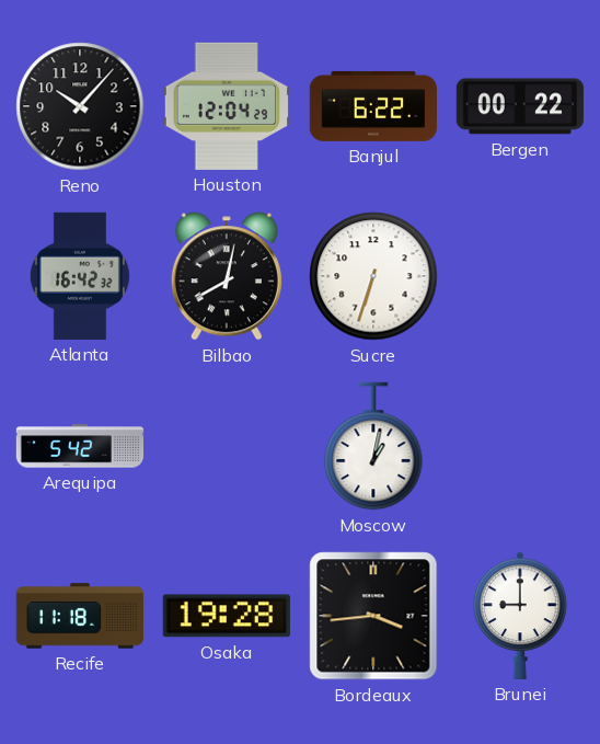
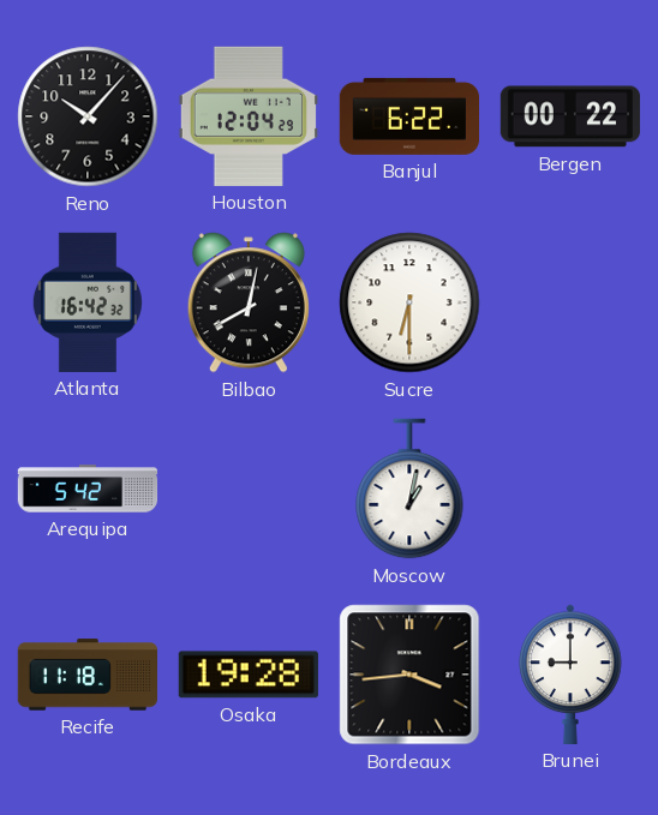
Sucre: 6:33 -> 6:30
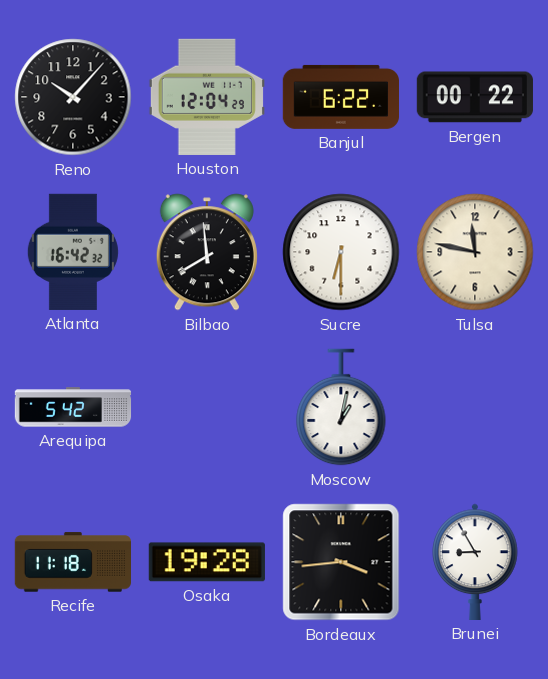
Bilbao: 8:02 -> 7:59
Tulsa: none -> 11:47
Brunei: 9:00 -> 8:55
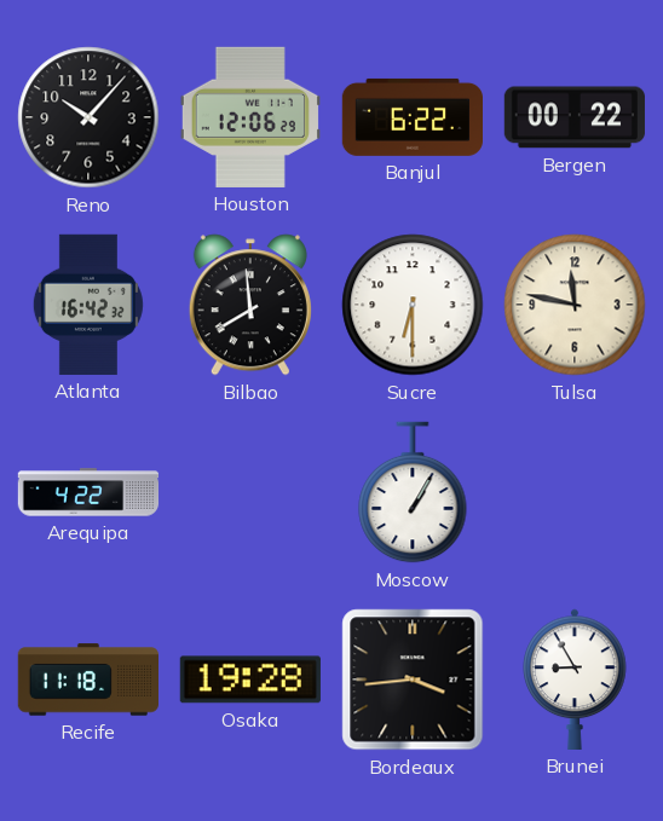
Houston: 12:04 -> 12:06
Arequipa: 5:42 -> 4:22
Moscow: 1:02 -> 1:05
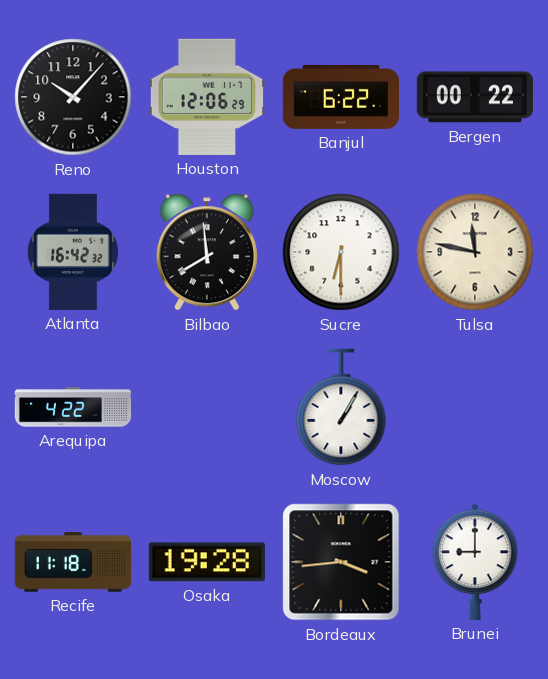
Brunei: 8:55 -> 9:00
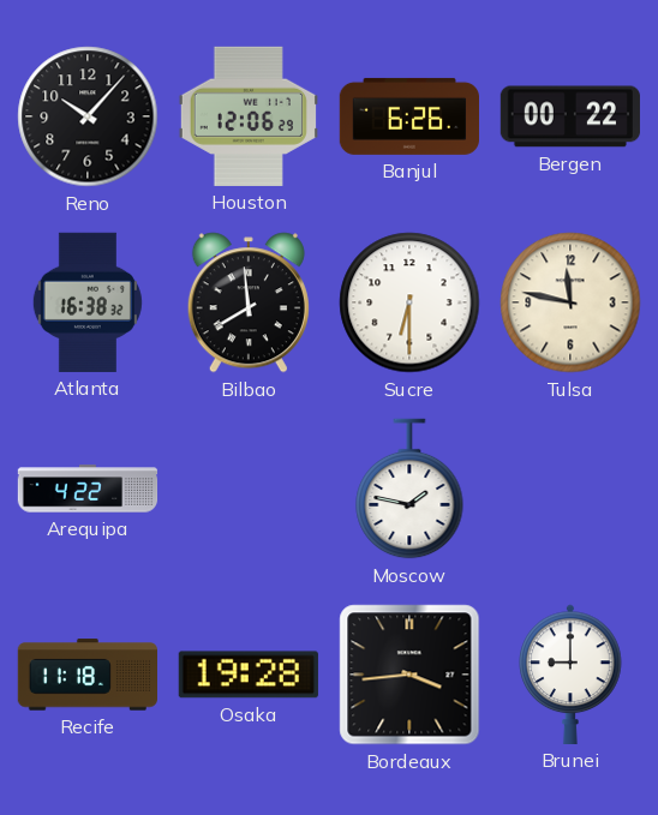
Banjul: 6:22 -> 6:26
Atlanta: 16:42 -> 16:38
Moscow: 1:05 -> 1:47
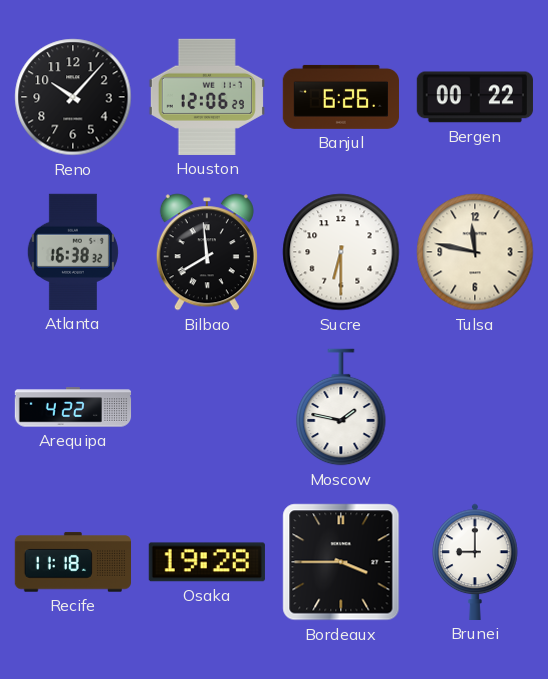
Bordeaux: 3:44 -> 3:45
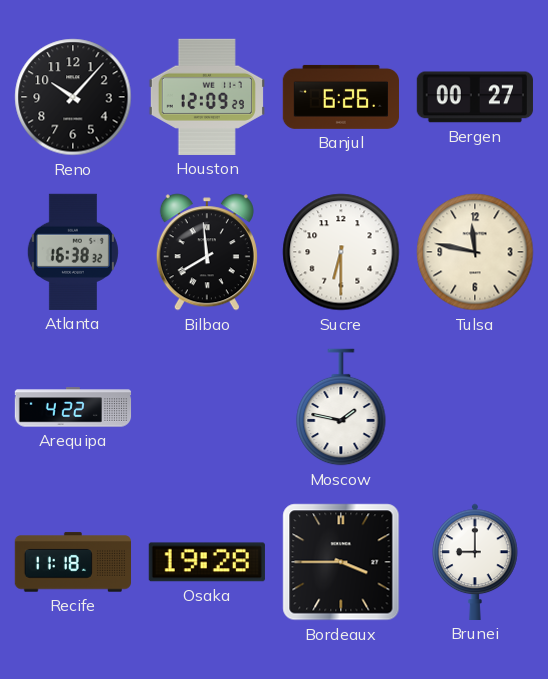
Houston: 12:06 -> 12:09
Bergen: 00:22 -> 00:27
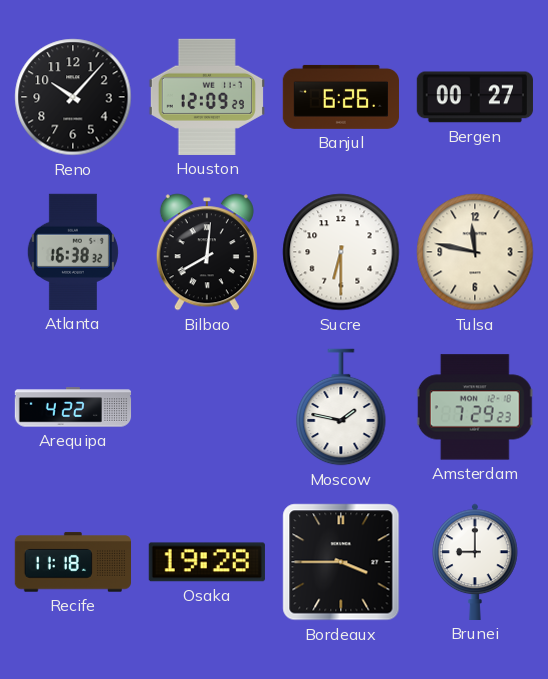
Bilbao: 7:59 -> 8:01
Amsterdam: none -> 7:29
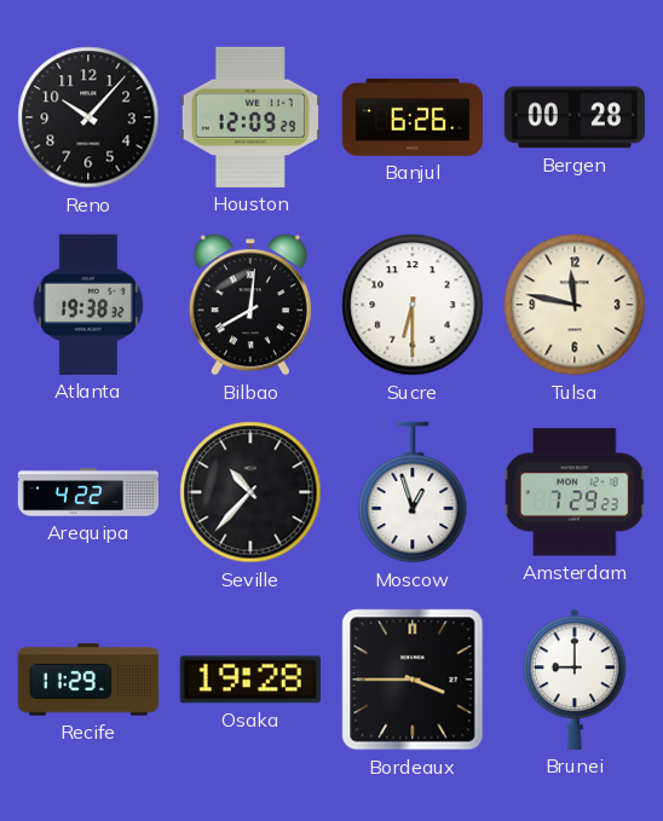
Bergen: 00:27 -> 00:28
Atlanta: 16:38 -> 19:38
Seville: none -> 10:37
Moscow: 1:47 -> 12:57
Recife: 11:18 -> 11:29
